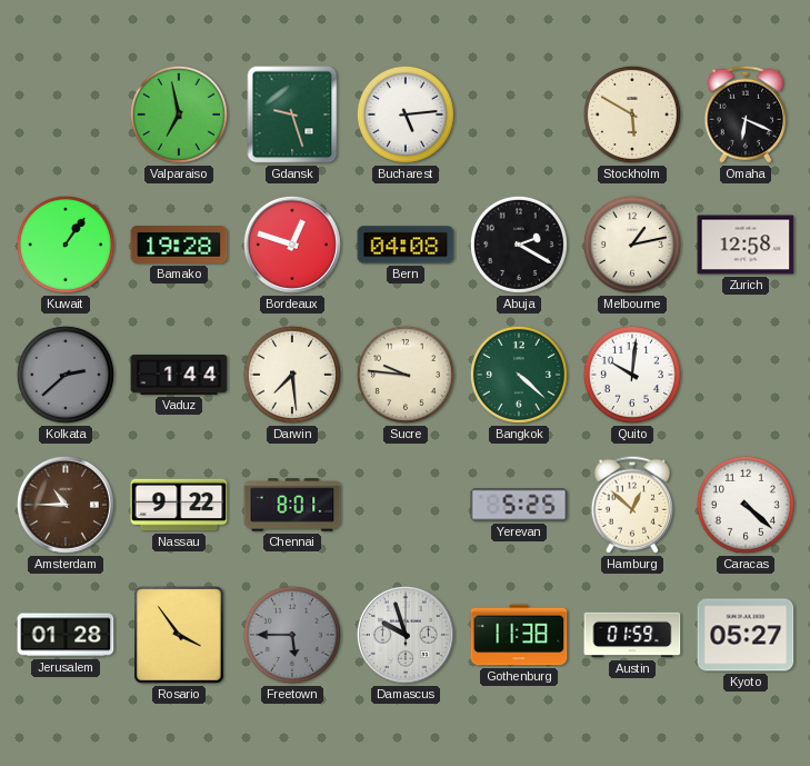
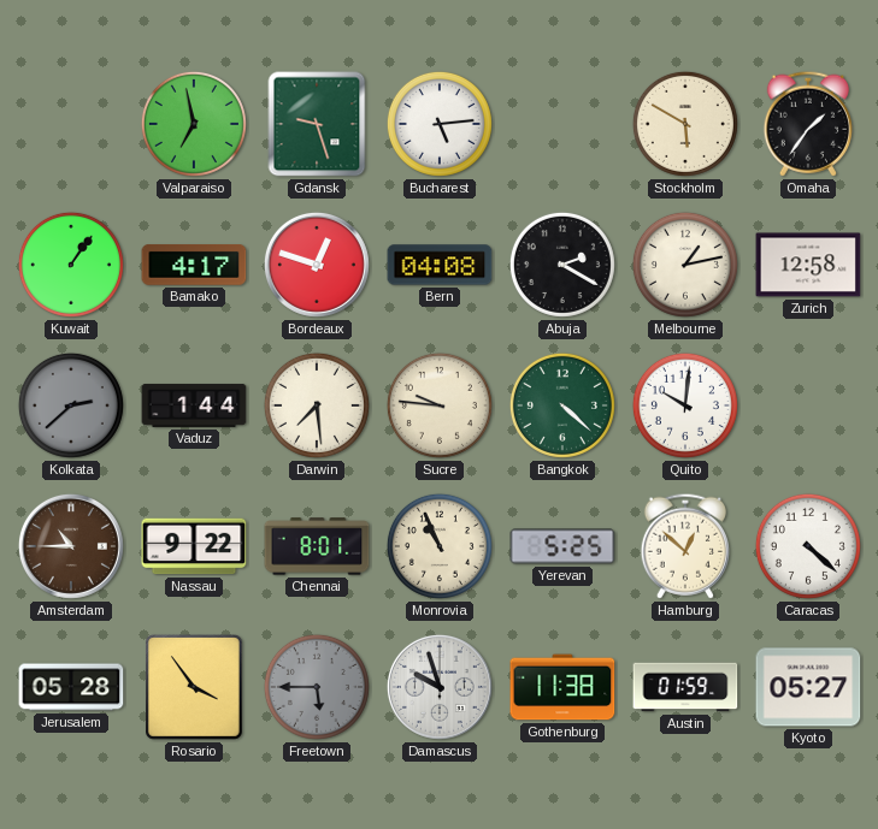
Omaha: 6:19 -> 1:36
Bamako: 19:28 -> 4:17
Monrovia: none -> 10:56
Jerusalem: 01:28 -> 05:28
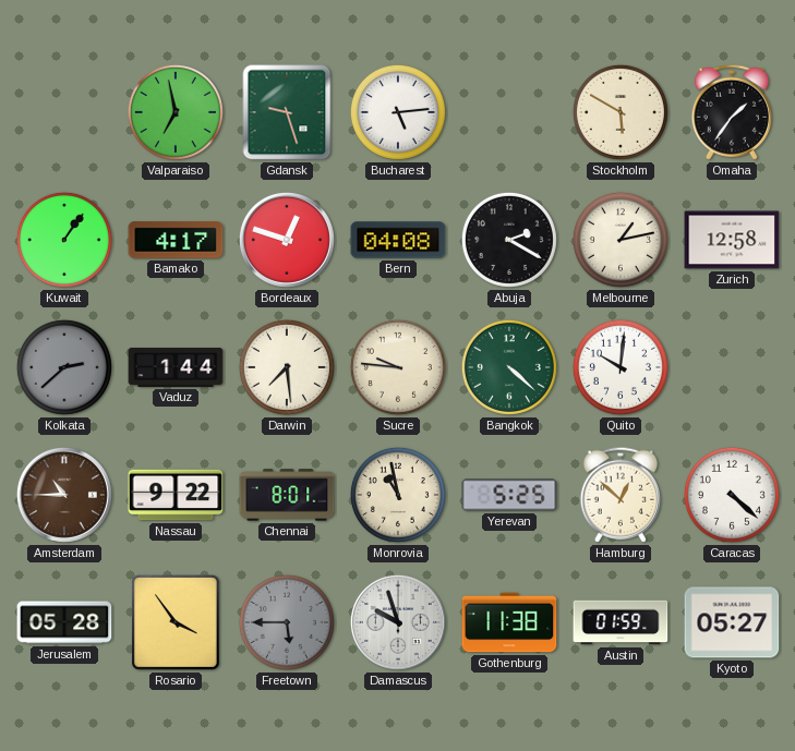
Monrovia: 10:56 -> 10:58
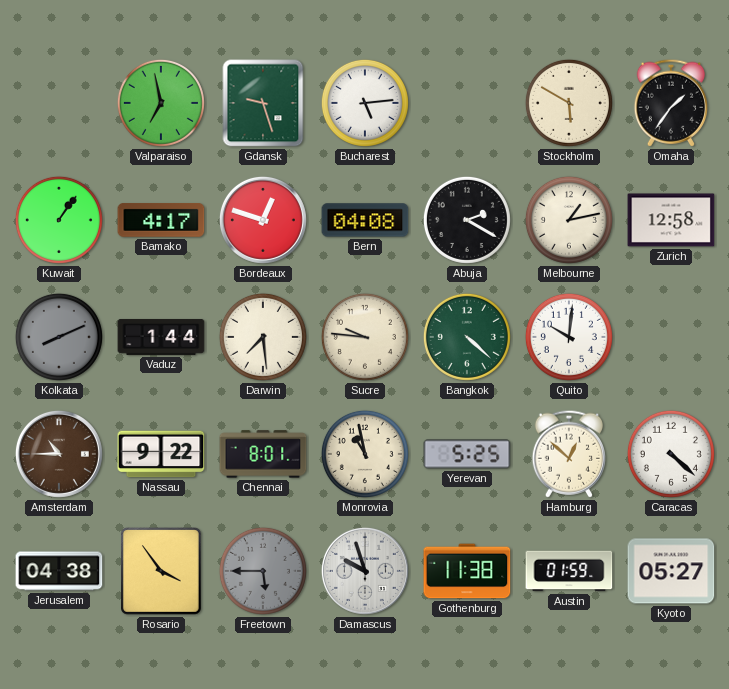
Kolkata: 2:38 -> 8:11
Jerusalem: 05:28 -> 04:38
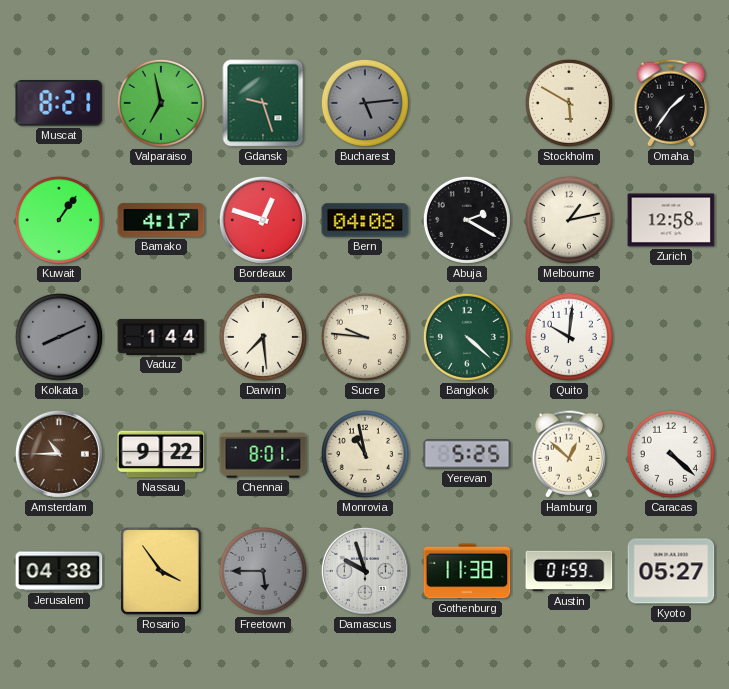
Muscat: none -> 8:21
Bucharest dial: white -> grey
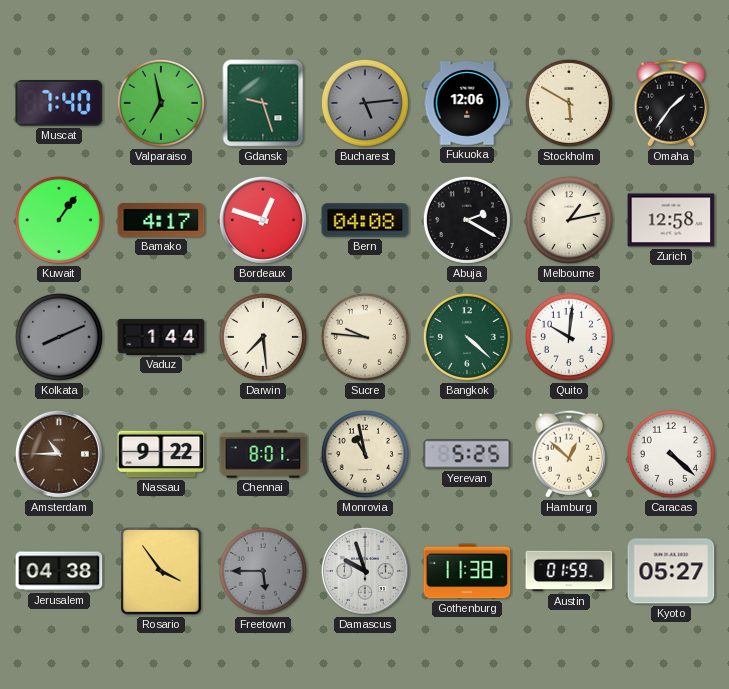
Muscat: 8:21 -> 7:40
Fukuoka: none -> 12:06
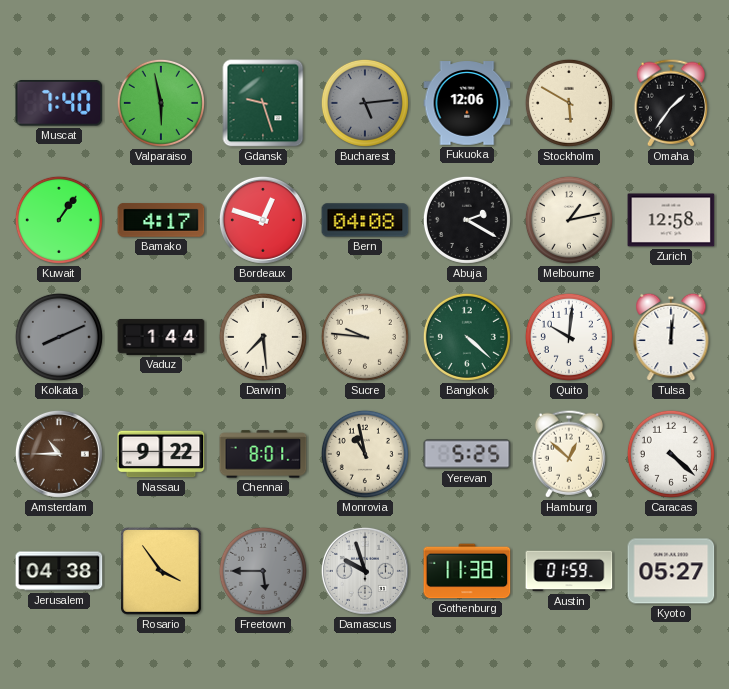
Valparaiso: 6:58 -> 5:58
Tulsa: none -> 12:01
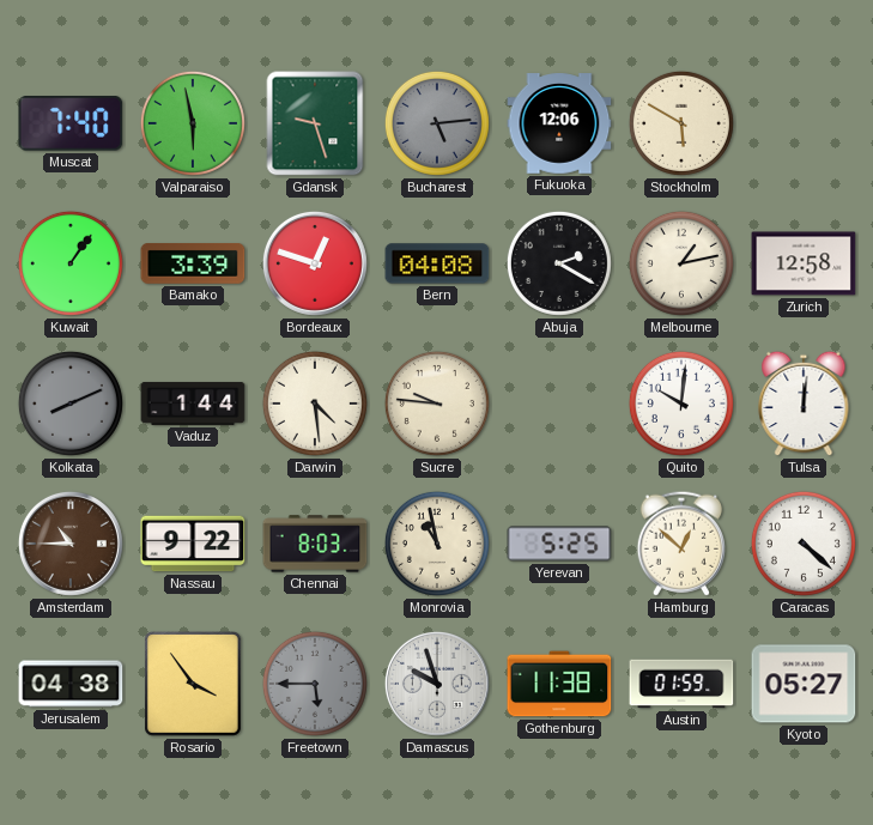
Omaha: 1:36 -> none
Bamako: 4:17 -> 3:39
Darwin: 7:29 -> 4:29
Bangkok: 4:22 -> none
Chennai: 8:01 -> 8:03
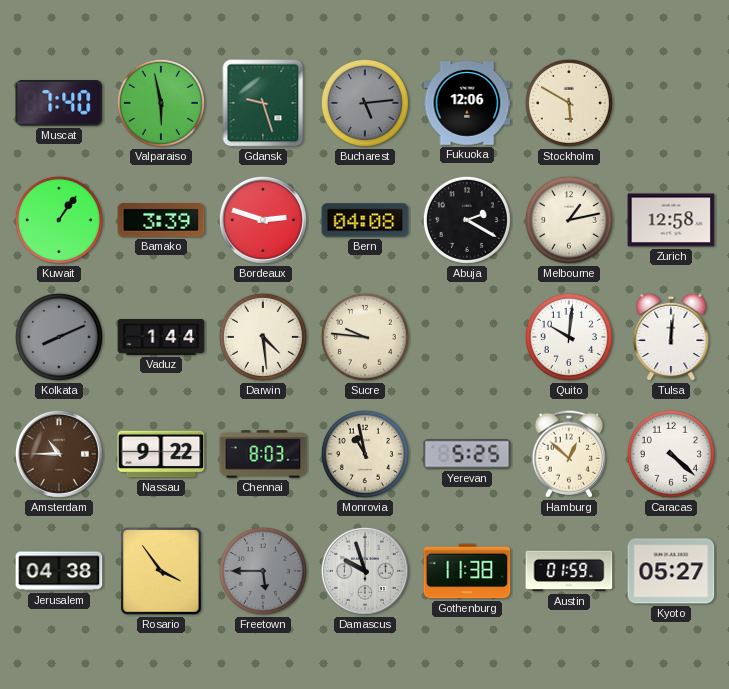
Bordeaux: 12:48 -> 2:48
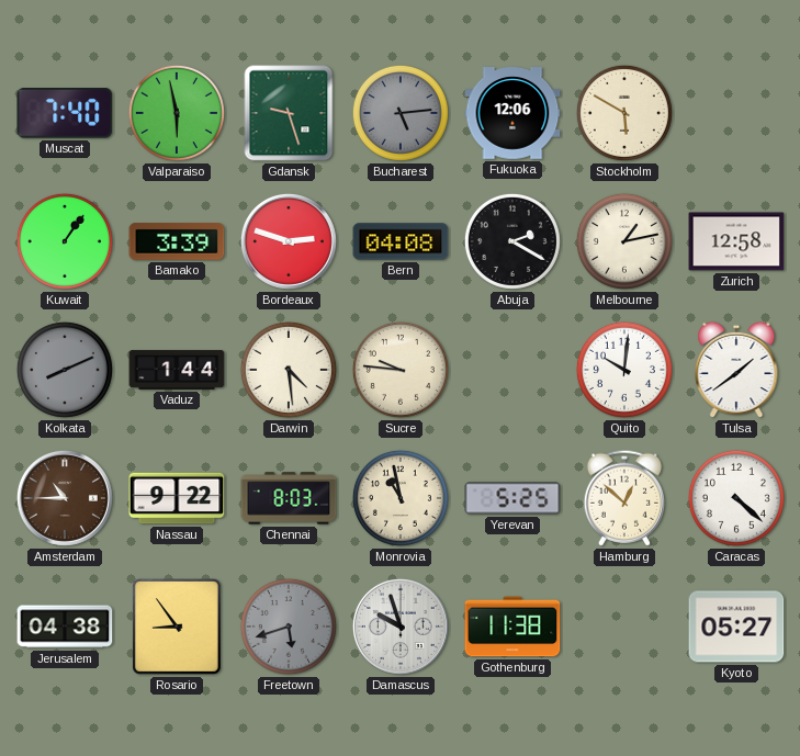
Tulsa: 12:01 -> 1:39
Rosario: 3:54 -> 8:54
Freetown: 5:45 -> 5:42
Austin: 01:59 -> none
